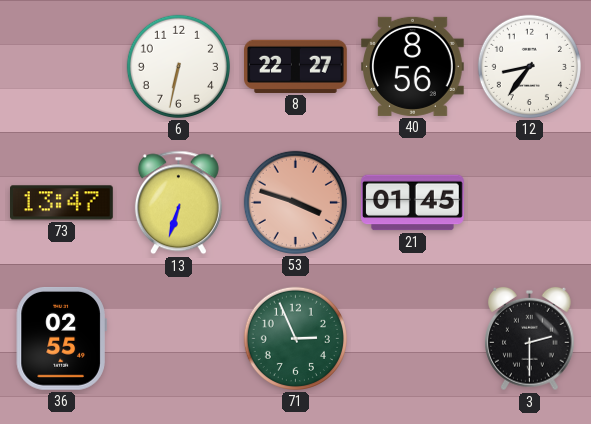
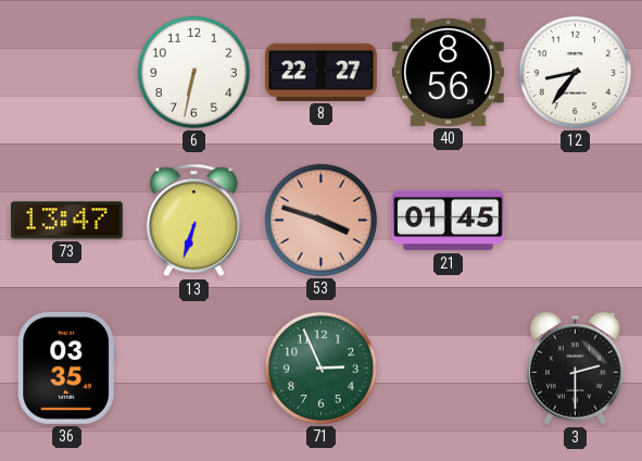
36: 02:55 -> 03:35
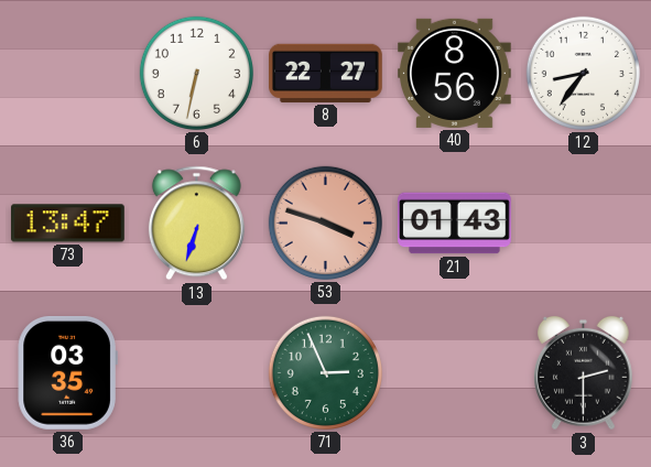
21: 01:45 -> 01:43
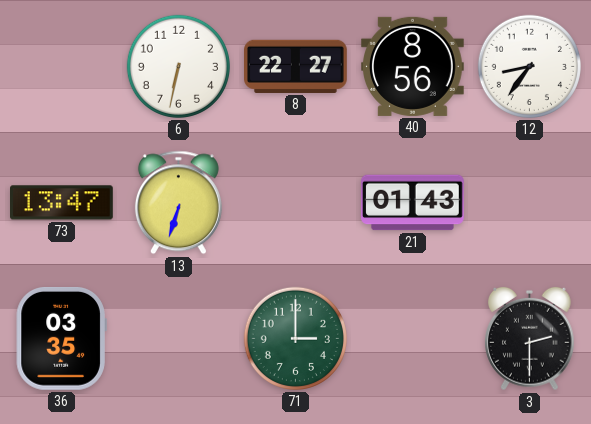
53: 3:48 -> none
71: 2:56 -> 3:00
